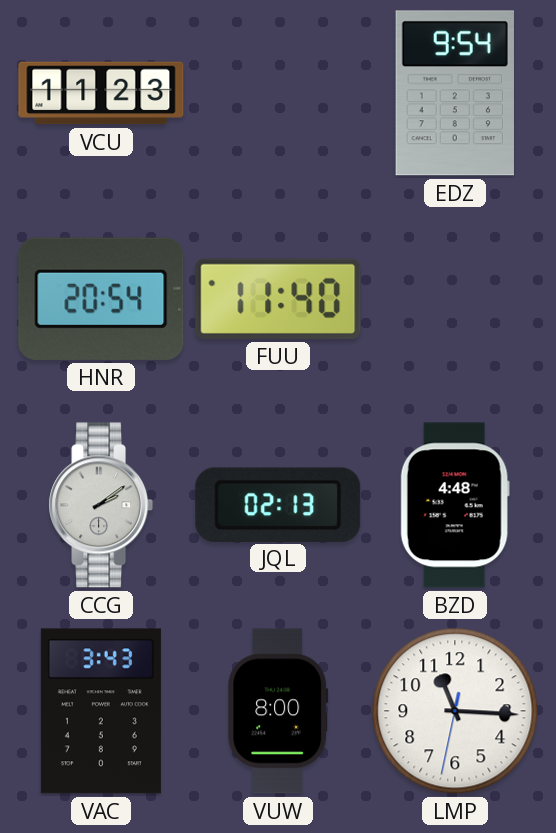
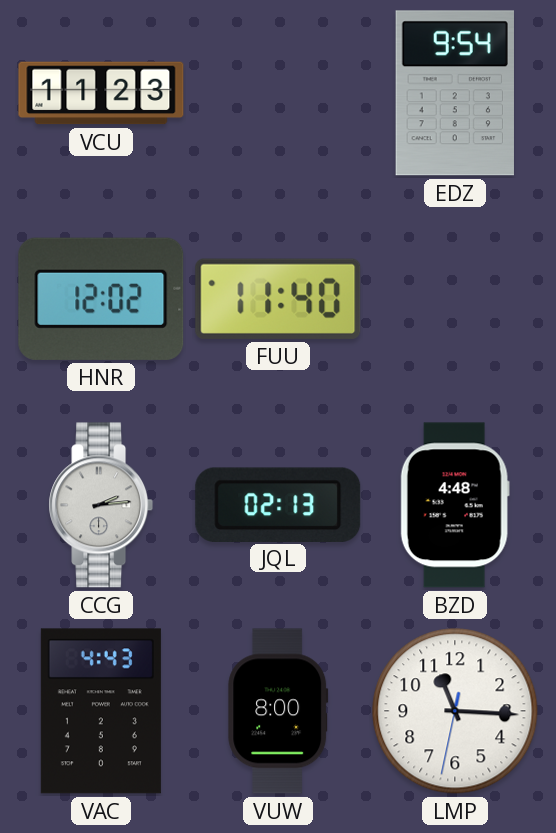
HNR: 20:54 -> 12:02
CCG: 2:09 -> 2:14
VAC: 3:43 -> 4:43
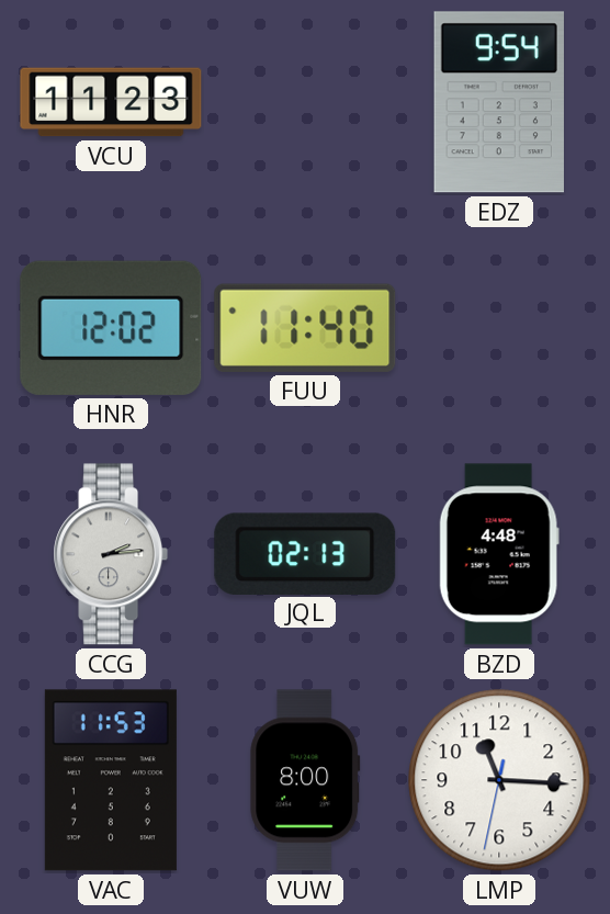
VAC: 4:43 -> 11:53
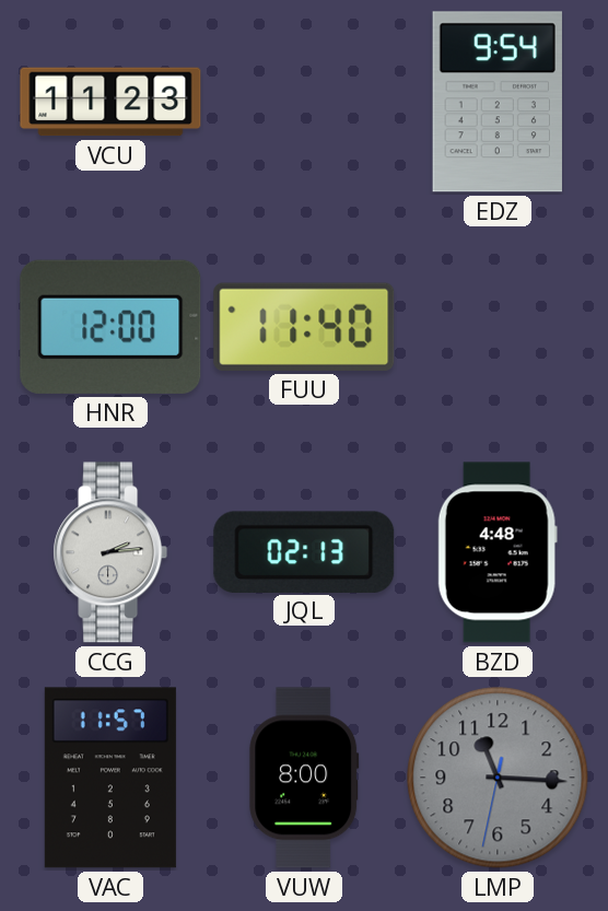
HNR: 12:02 -> 12:00
VAC: 11:53 -> 11:57
LMP dial: white -> grey
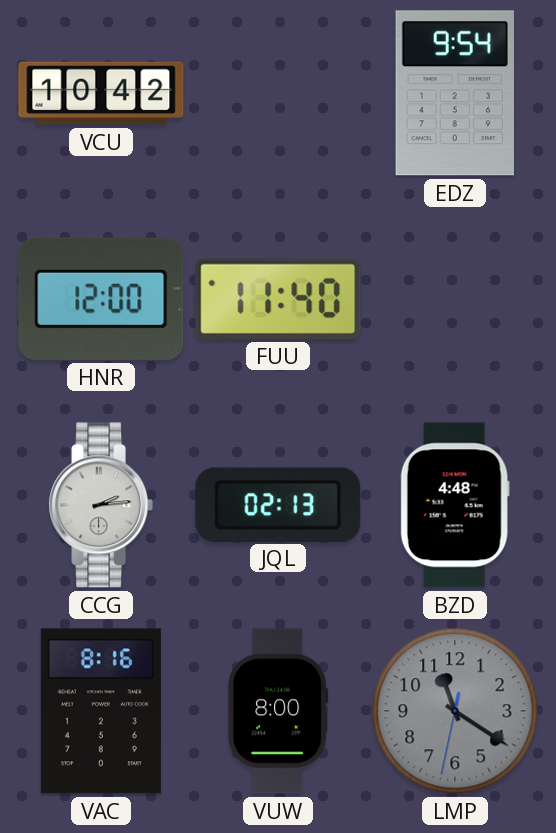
VCU: 11:23 -> 10:42
VAC: 11:57 -> 8:16
LMP: 11:15 -> 11:20
